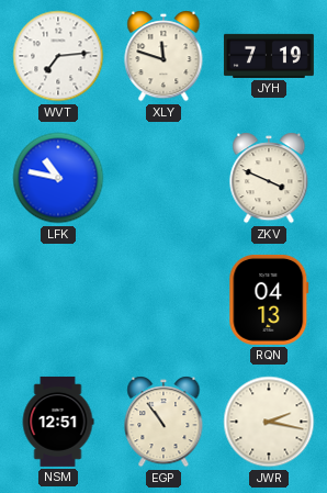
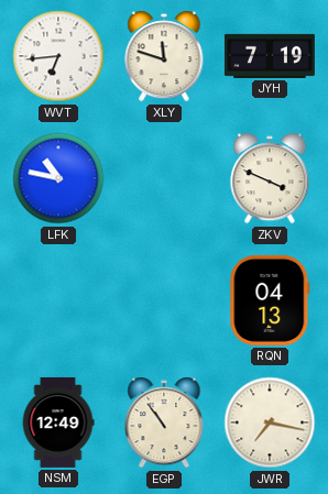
WVT: 7:14 -> 6:44
NSM: 12:51 -> 12:49
JWR: 2:17 -> 7:17
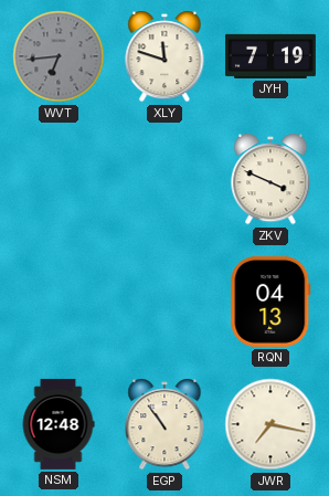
WVT dial: white -> grey
LFK: 10:47 -> none
NSM: 12:49 -> 12:48
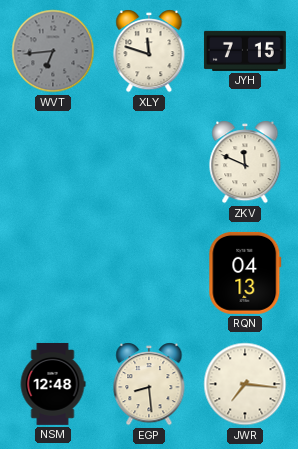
JYH: 7:19 -> 7:15
ZKV: 3:49 -> 11:49
EGP: 10:54 -> 8:29
JWR: 7:17 -> 7:16
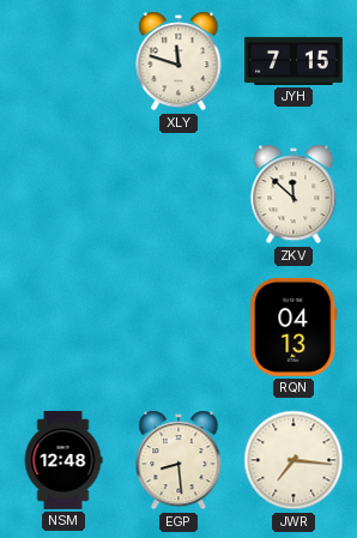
WVT: 6:44 -> none
ZKV: 11:49 -> 11:52
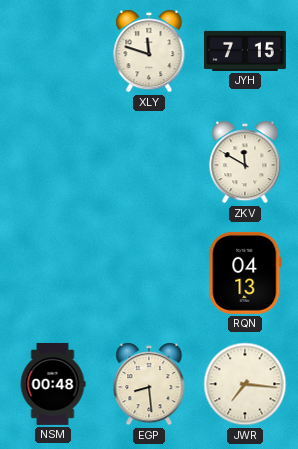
ZKV: 11:52 -> 11:50
NSM: 12:48 -> 00:48
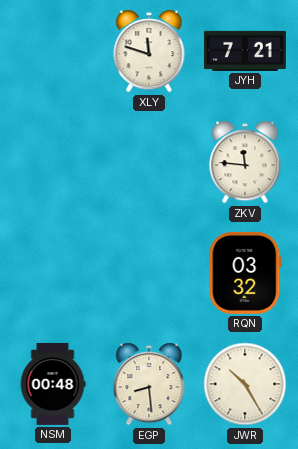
JYH: 7:15 -> 7:21
ZKV: 11:50 -> 11:46
RQN: 04:13 -> 03:32
JWR: 7:16 -> 10:25
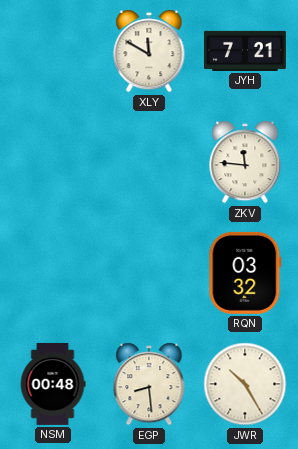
XLY: 11:48 -> 11:50
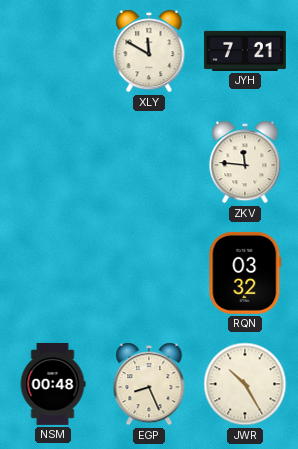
EGP: 8:29 -> 8:26
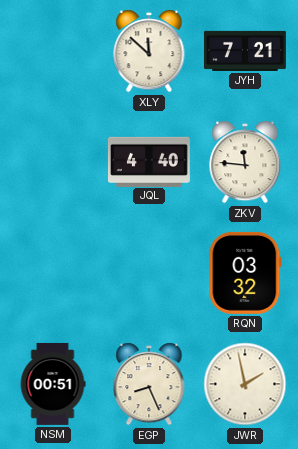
XLY: 11:50 -> 11:52
JQL: none -> 4:40
NSM: 00:48 -> 00:51
JWR: 10:25 -> 1:58
